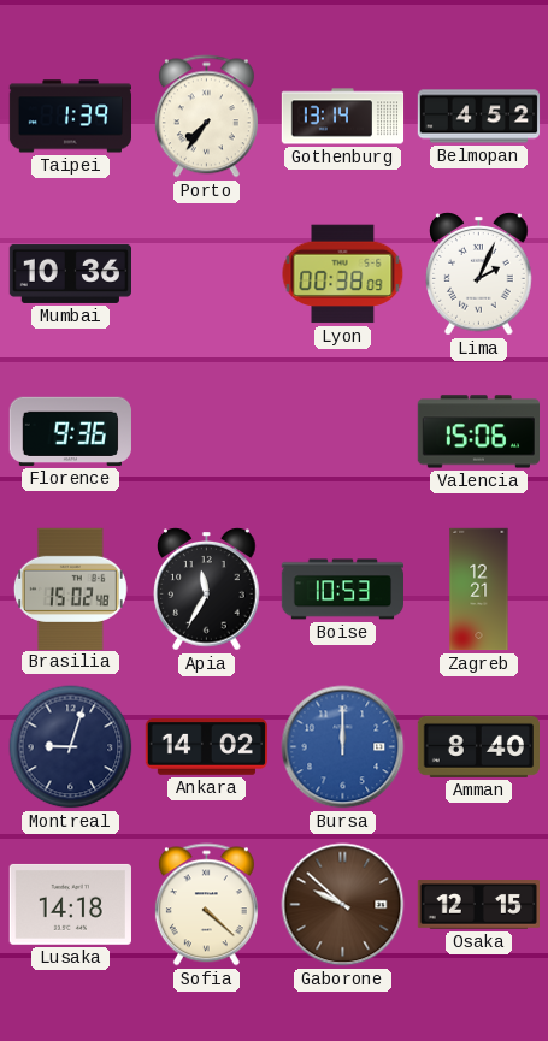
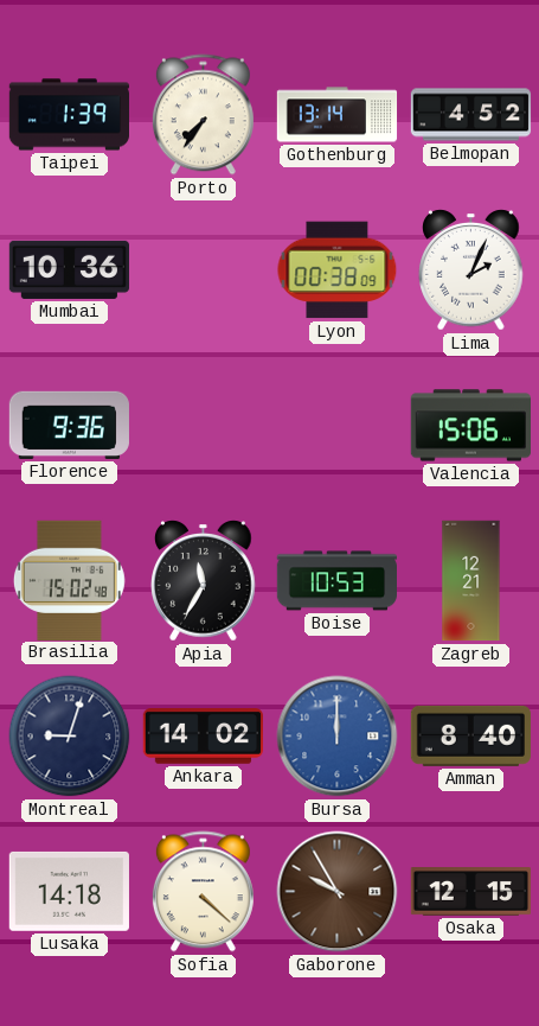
Gaborone: 9:52 -> 9:55
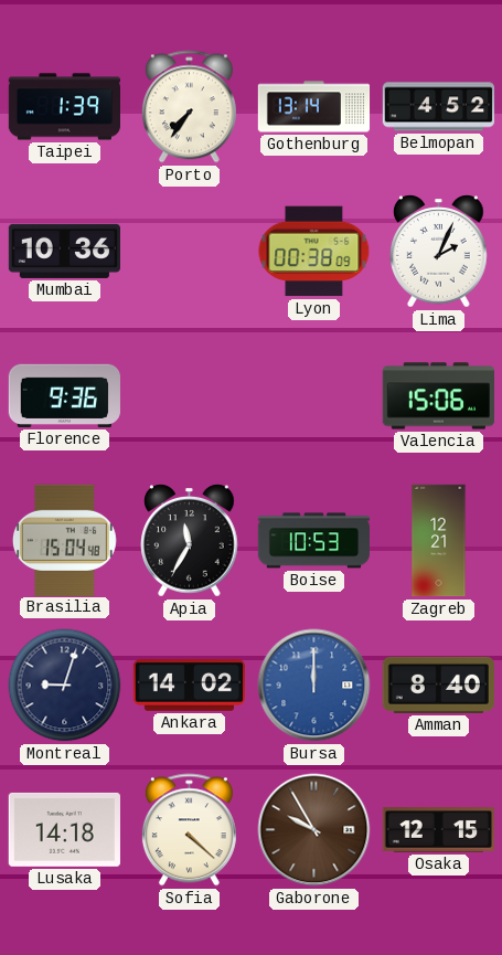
Brasilia: 15:02 -> 15:04
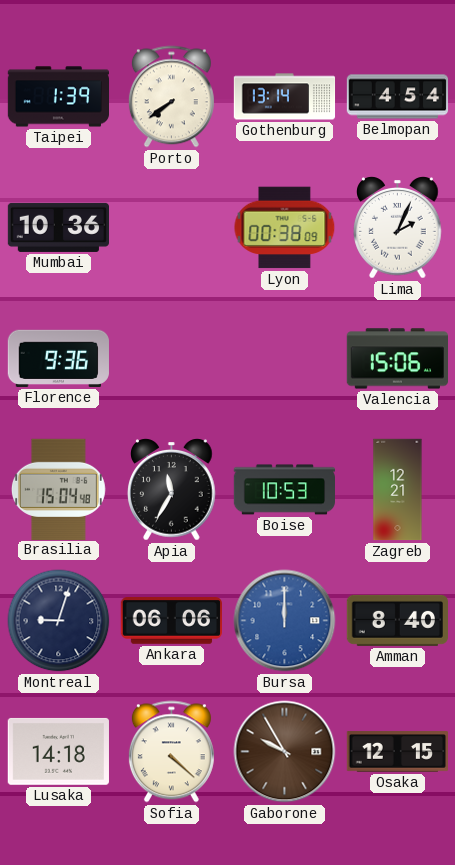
Porto: 7:36 -> 7:39
Belmopan: 4:52 -> 4:54
Ankara: 14:02 -> 06:06
